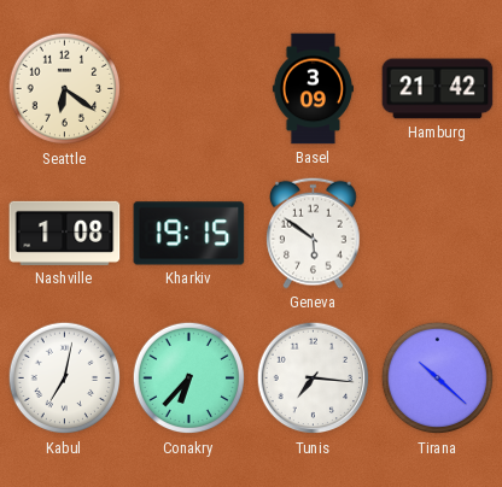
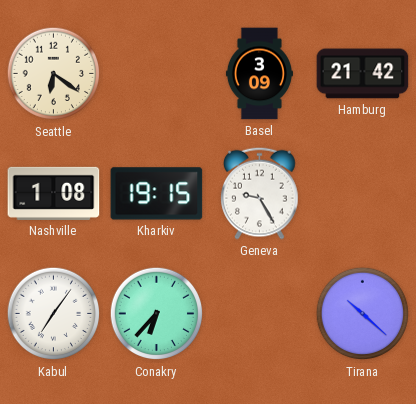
Geneva: 5:51 -> 9:25
Kabul: 7:02 -> 7:06
Tunis: 7:16 -> none
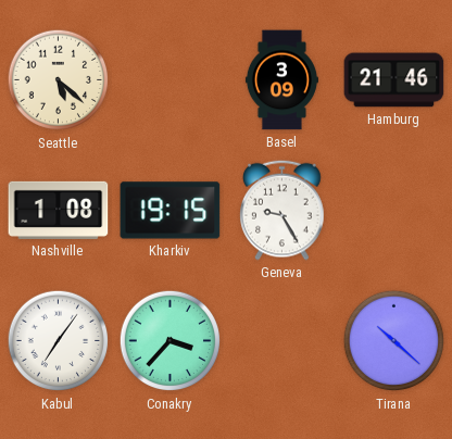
Seattle: 6:21 -> 5:22
Hamburg: 21:42 -> 21:46
Conakry: 6:37 -> 3:37
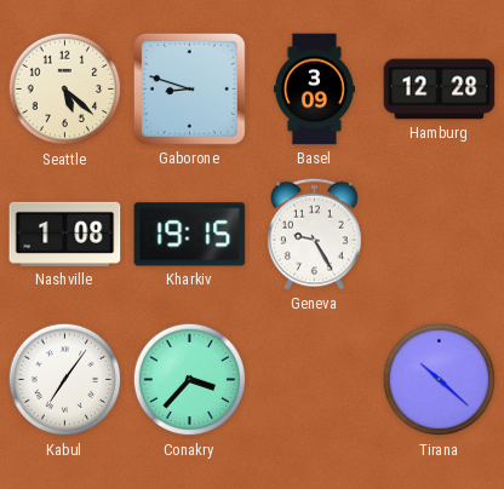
Gaborone: none -> 8:48
Hamburg: 21:46 -> 12:28
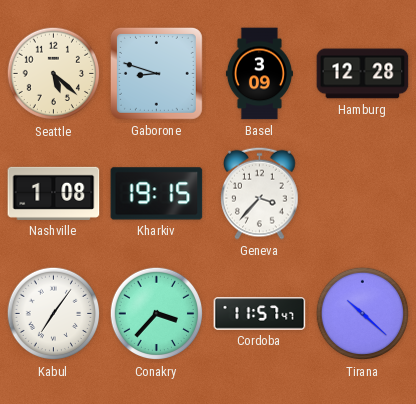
Geneva: 9:25 -> 3:37
Cordoba: none -> 11:57
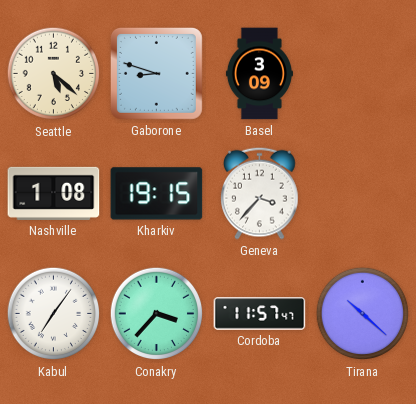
Hamburg: 12:28 -> none
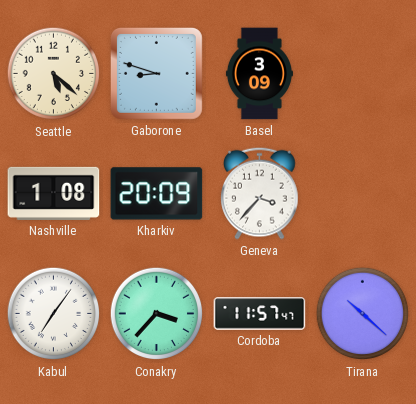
Kharkiv: 19:15 -> 20:09
